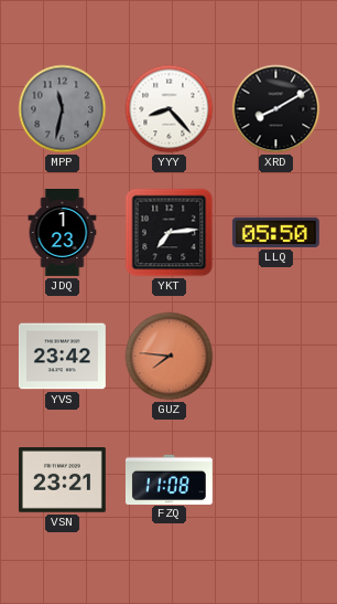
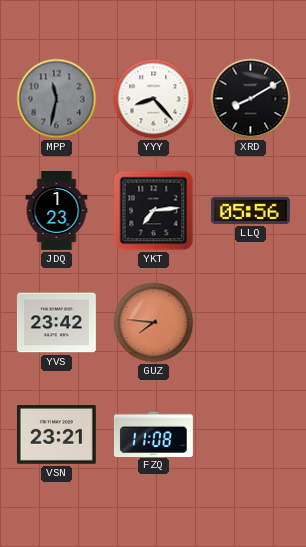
LLQ: 05:50 -> 05:56
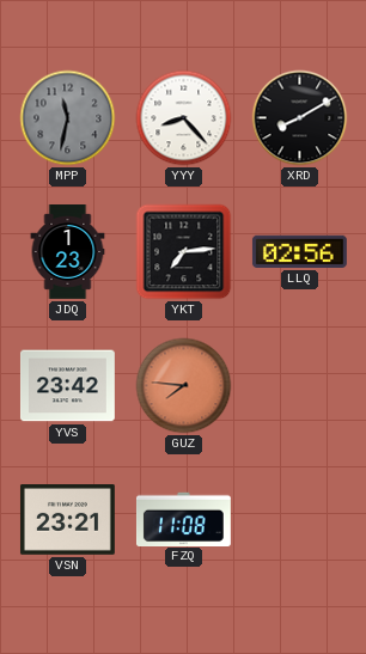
LLQ: 05:56 -> 02:56
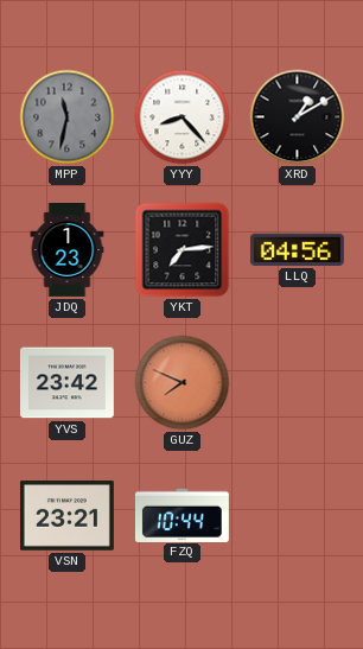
XRD: 8:10 -> 1:10
LLQ: 02:56 -> 04:56
GUZ: 7:46 -> 7:49
FZQ: 11:08 -> 10:44
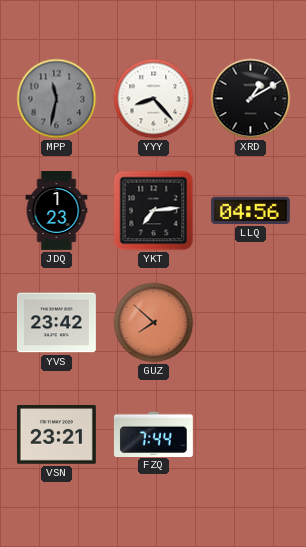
GUZ: 7:49 -> 7:52
FZQ: 10:44 -> 7:44
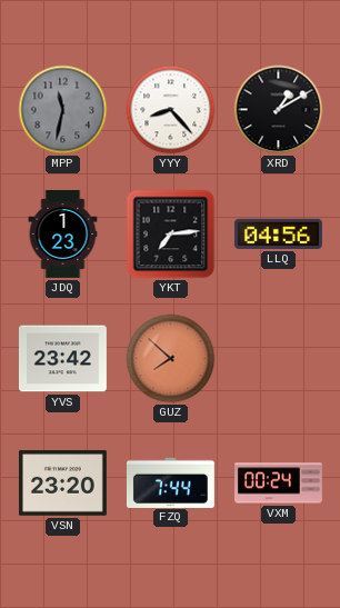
VSN: 23:21 -> 23:20
VXM: none -> 00:24
